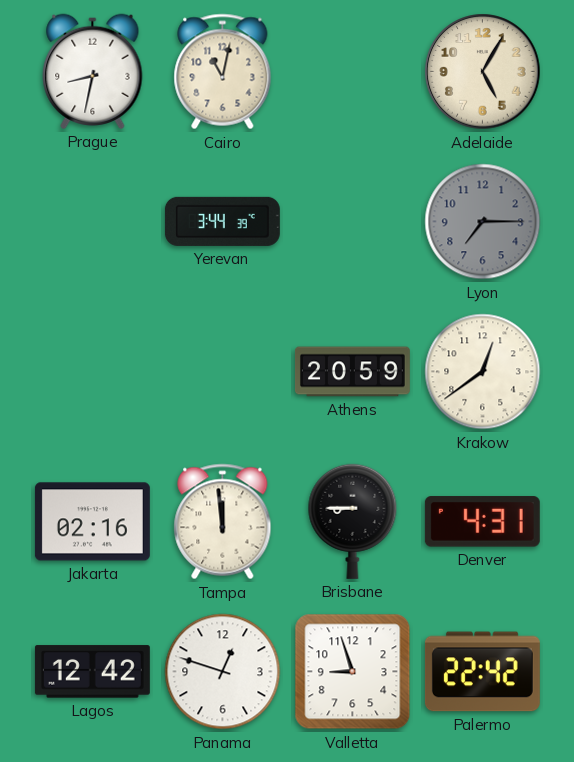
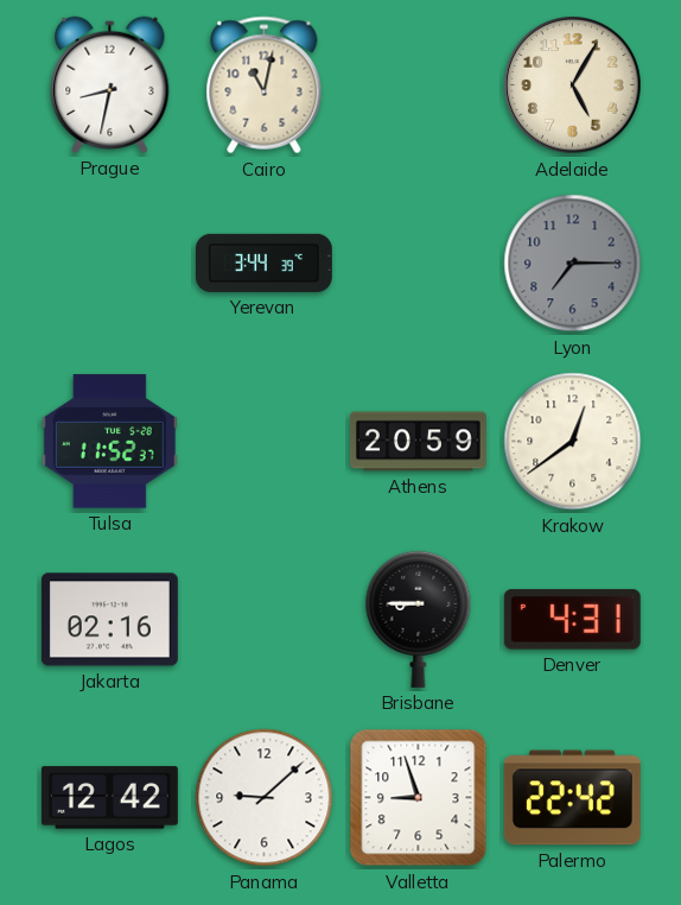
Tulsa: none -> 11:52
Tampa: 11:59 -> none
Panama: 12:48 -> 9:08
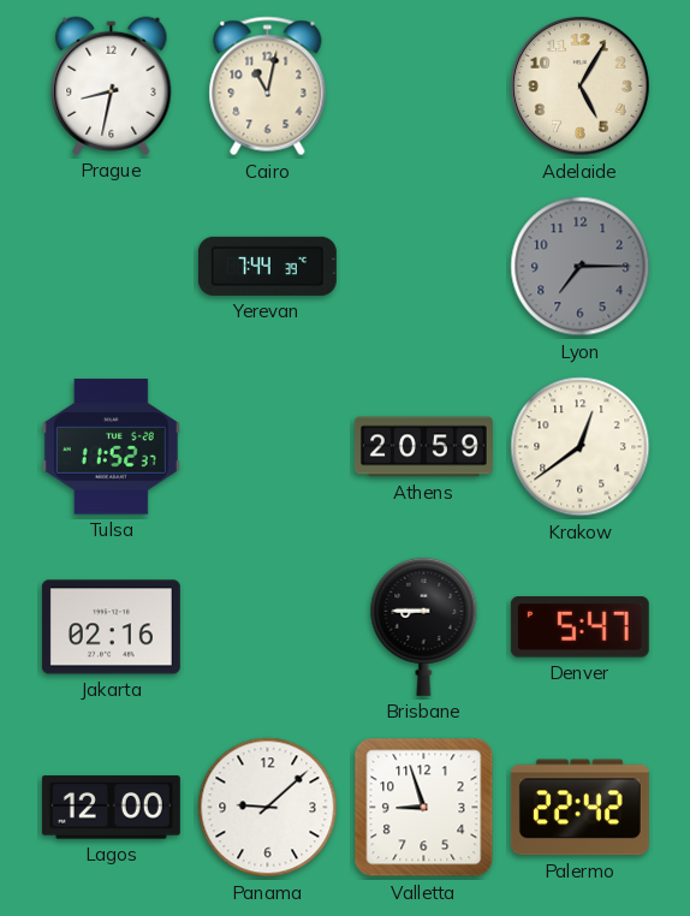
Yerevan: 3:44 -> 7:44
Denver: 4:31 -> 5:47
Lagos: 12:42 -> 12:00
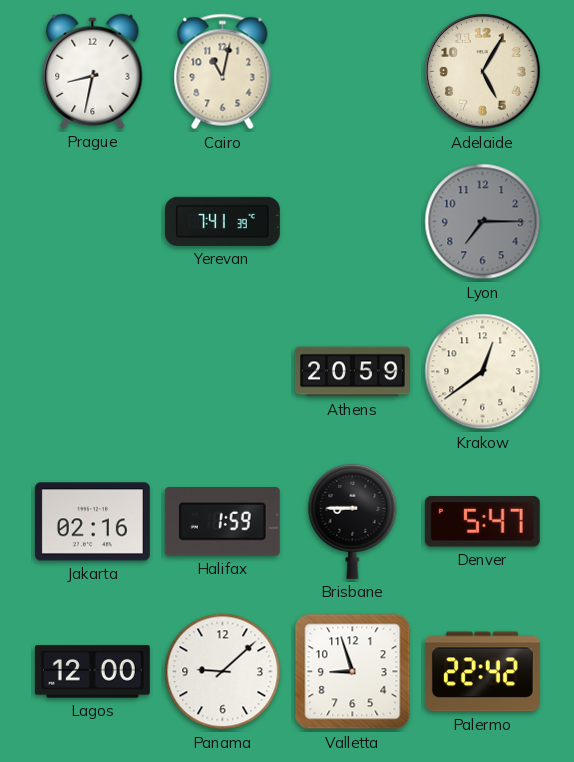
Yerevan: 7:44 -> 7:41
Tulsa: 11:52 -> none
Halifax: none -> 1:59
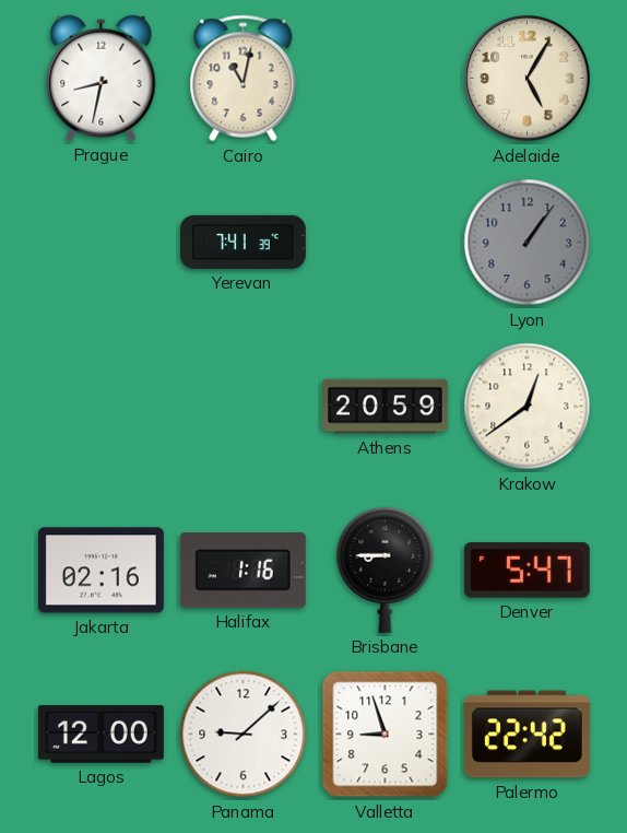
Lyon: 7:15 -> 1:06
Halifax: 1:59 -> 1:16
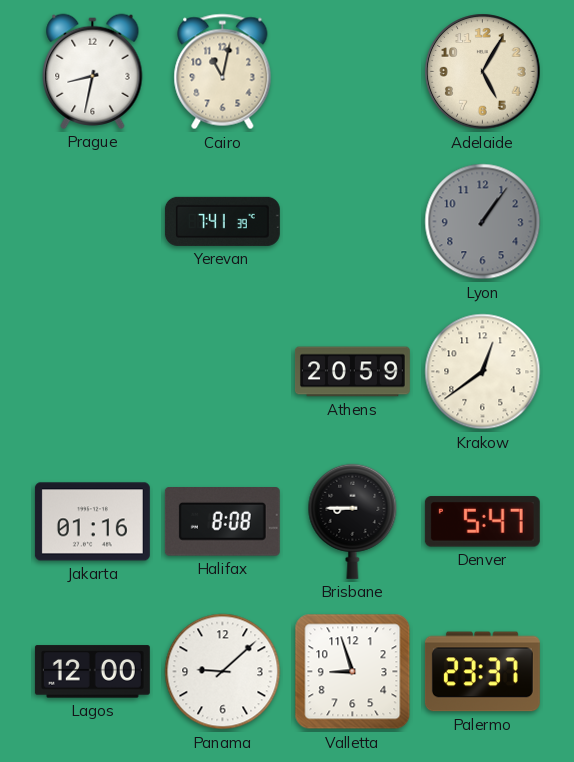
Jakarta: 02:16 -> 01:16
Halifax: 1:16 -> 8:08
Palermo: 22:42 -> 23:37
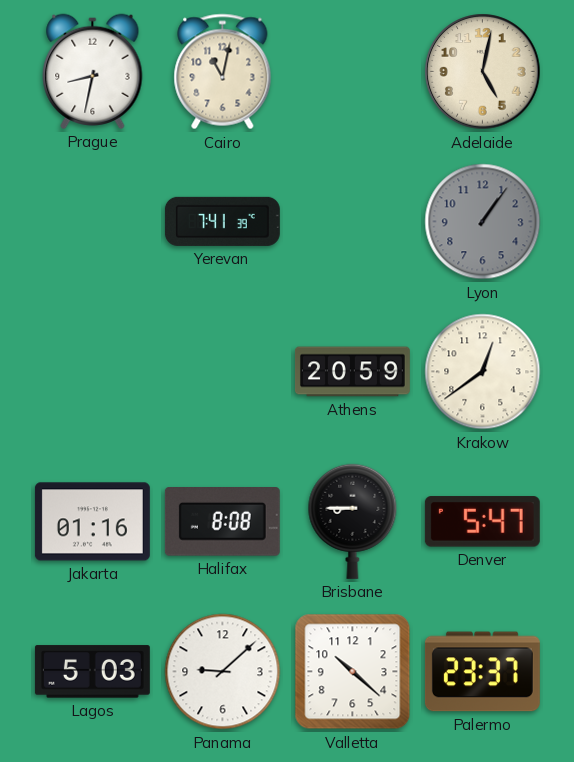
Adelaide: 5:05 -> 5:02
Lagos: 12:00 -> 5:03
Valletta: 8:57 -> 10:22
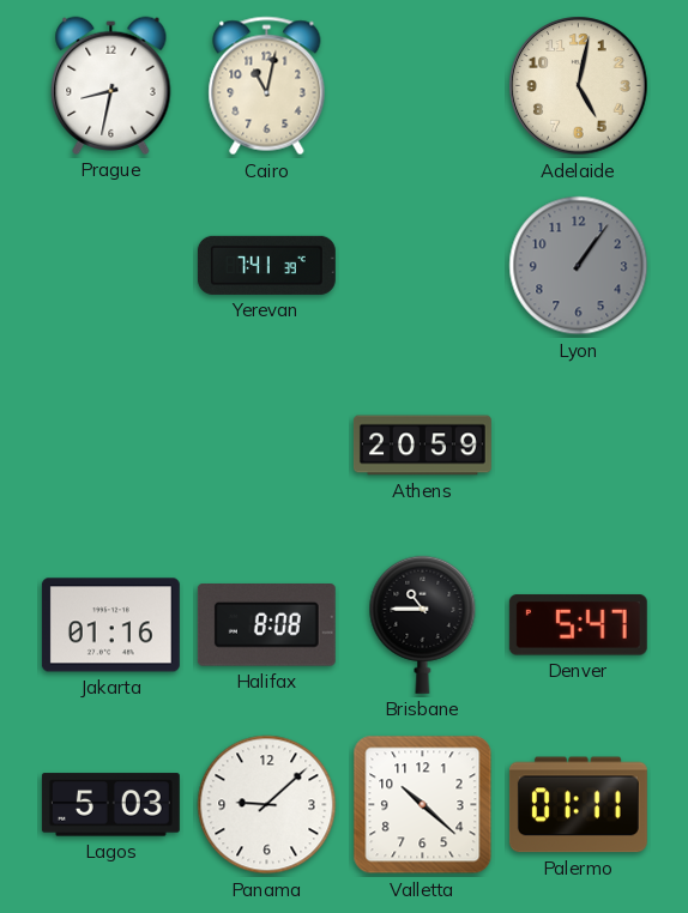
Krakow: 12:39 -> none
Brisbane: 8:45 -> 10:45
Palermo: 23:37 -> 01:11
